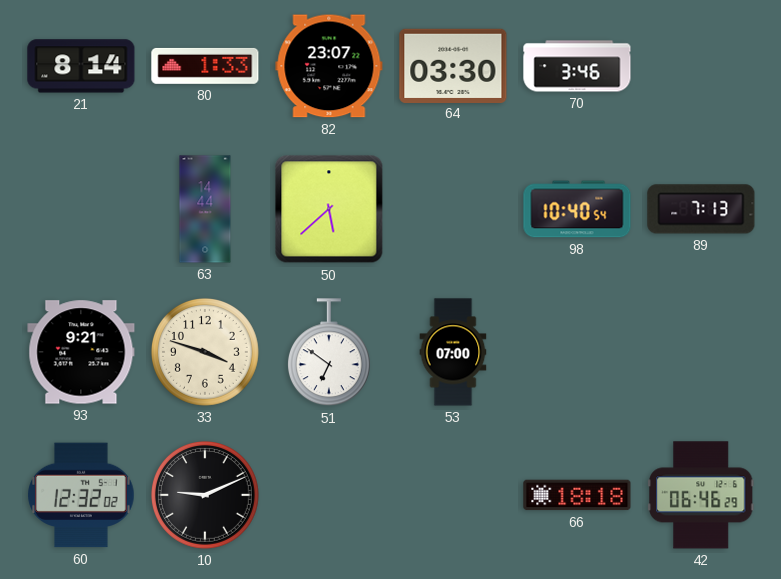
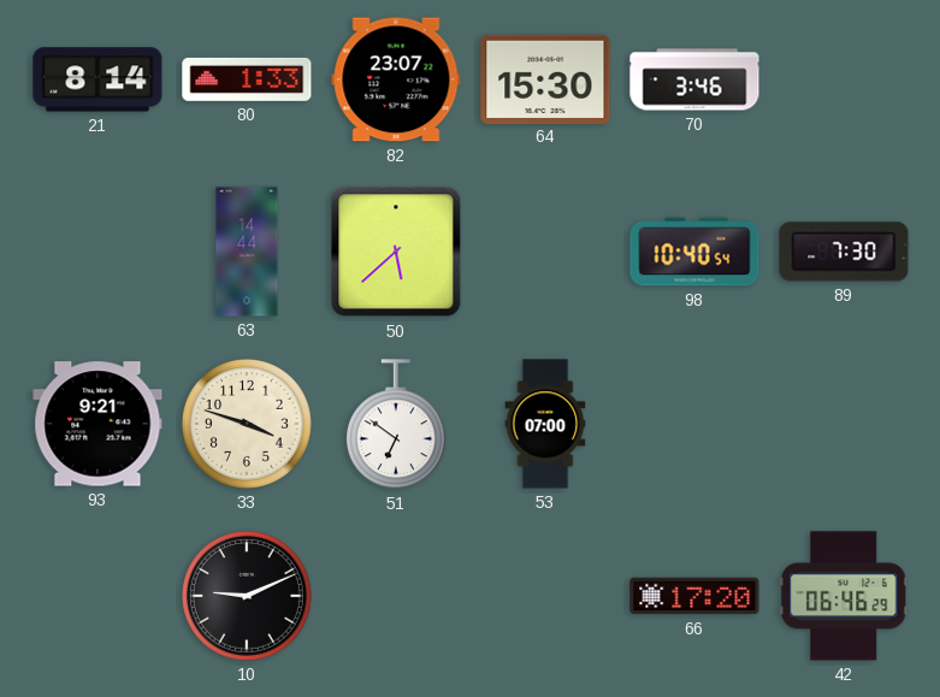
64: 03:30 -> 15:30
89: 7:13 -> 7:30
60: 12:32 -> none
66: 18:18 -> 17:20
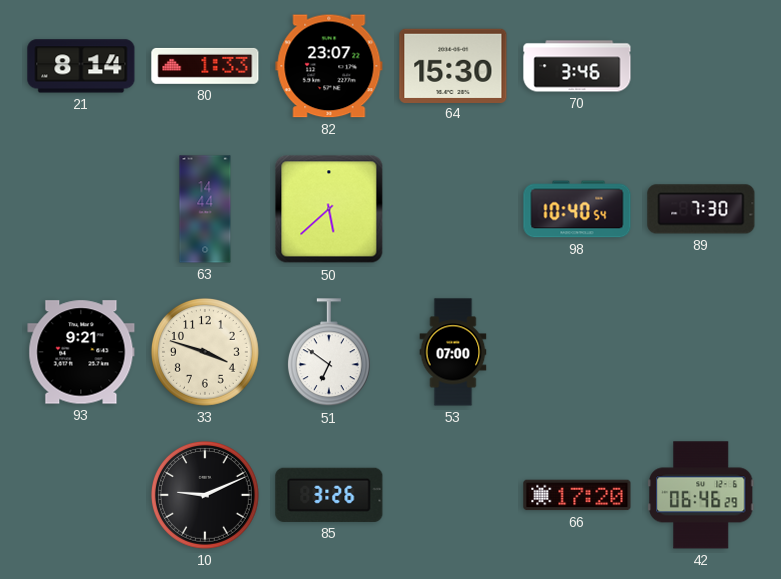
85: none -> 3:26
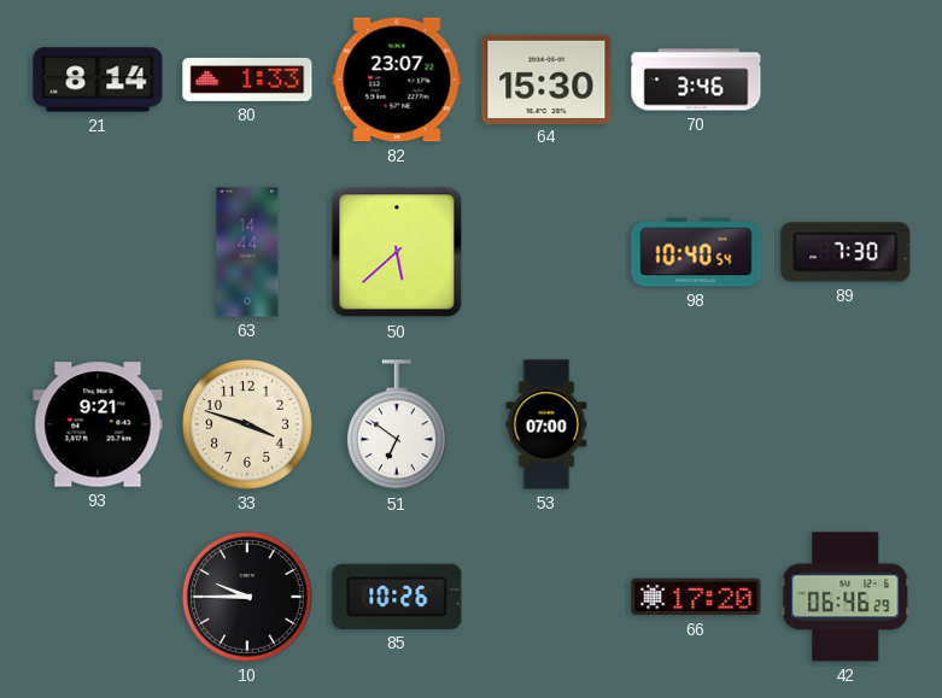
10: 9:11 -> 9:45
85: 3:26 -> 10:26
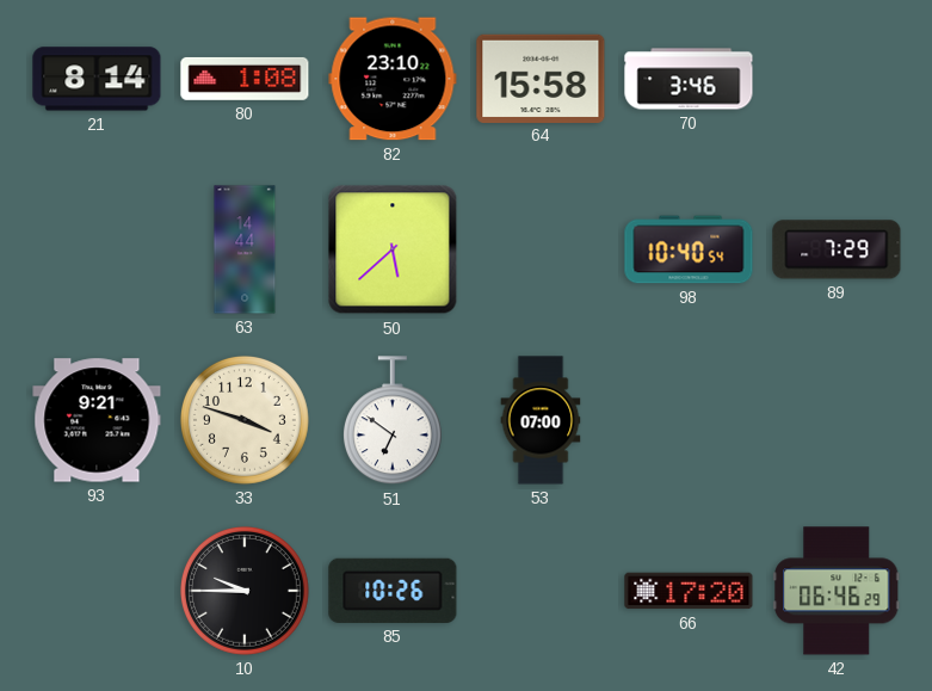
80: 1:33 -> 1:08
82: 23:07 -> 23:10
64: 15:30 -> 15:58
89: 7:30 -> 7:29
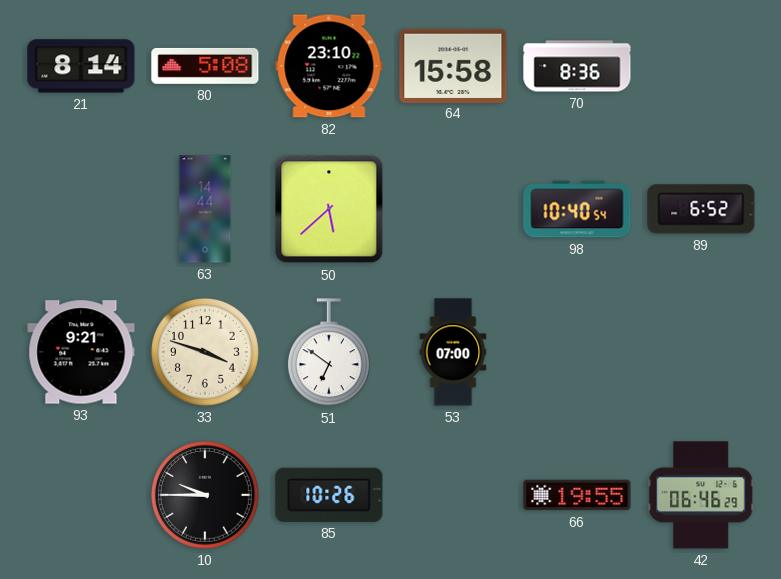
80: 1:08 -> 5:08
70: 3:46 -> 8:36
89: 7:29 -> 6:52
66: 17:20 -> 19:55
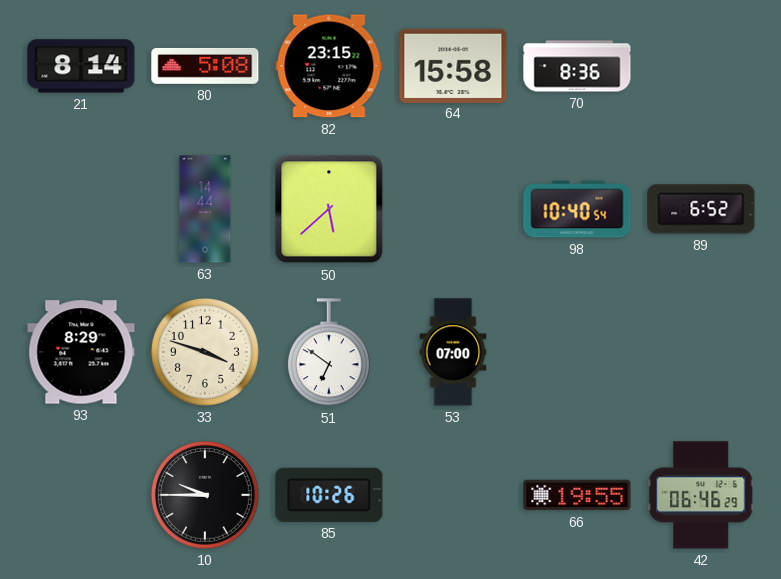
82: 23:10 -> 23:15
93: 9:21 -> 8:29
